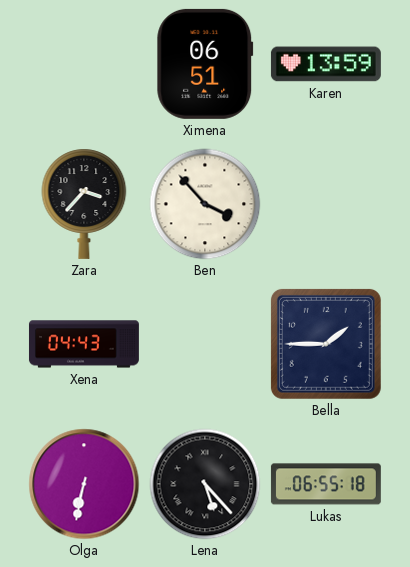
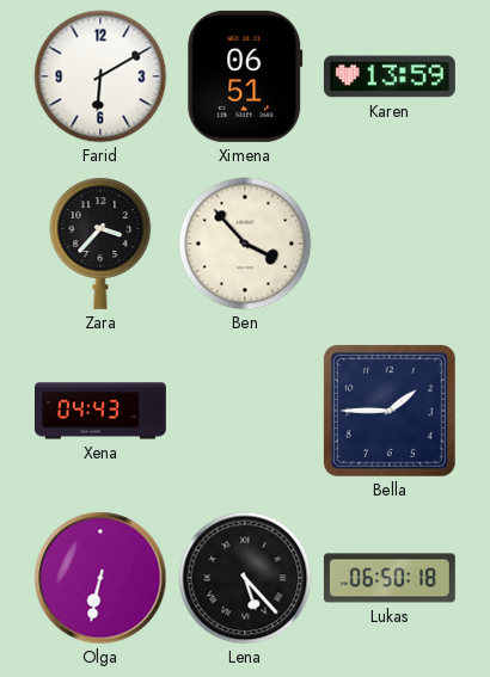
Farid: none -> 6:10
Lukas: 06:55 -> 06:50
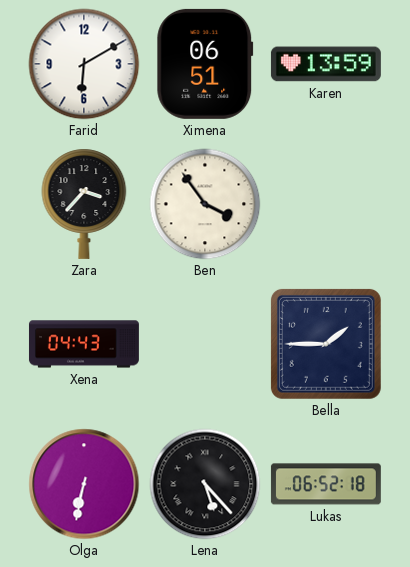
Ben: 3:53 -> 3:54
Lukas: 06:50 -> 06:52
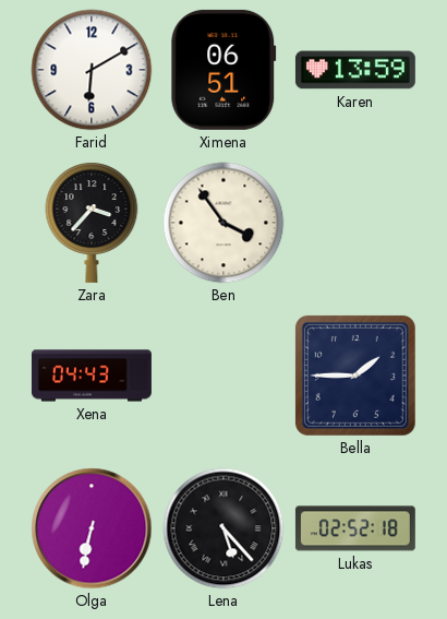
Lukas: 06:52 -> 02:52
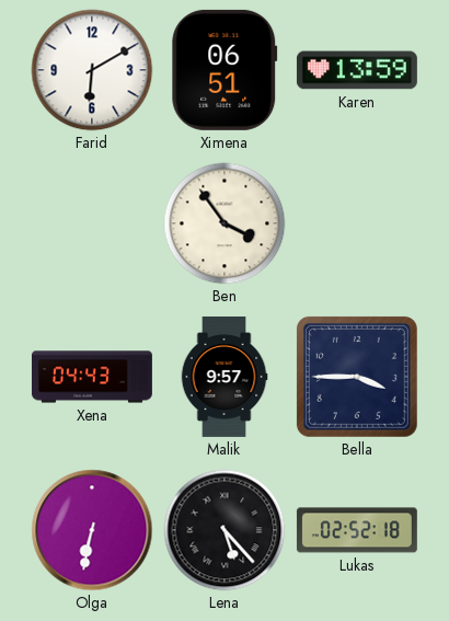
Zara: 3:37 -> none
Malik: none -> 9:57
Bella: 1:45 -> 3:45
